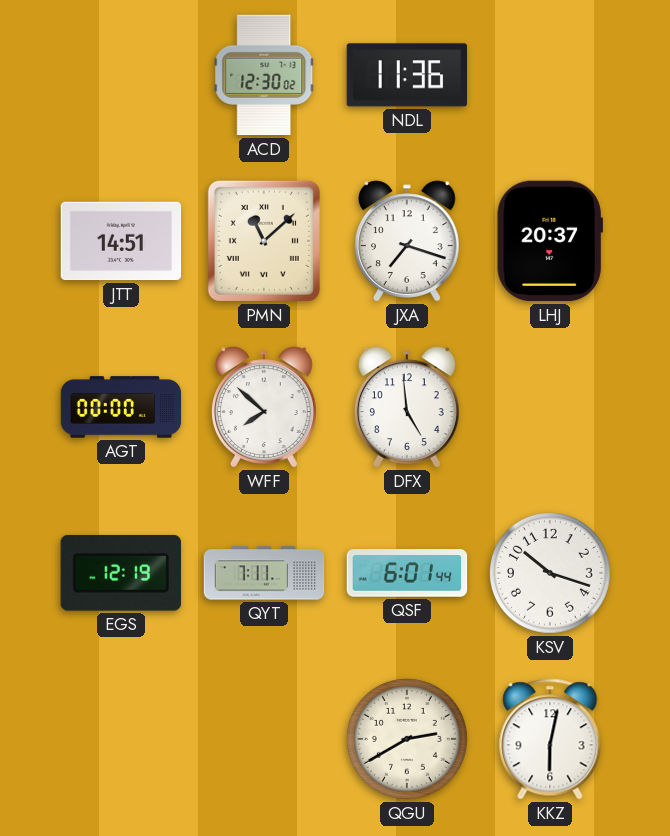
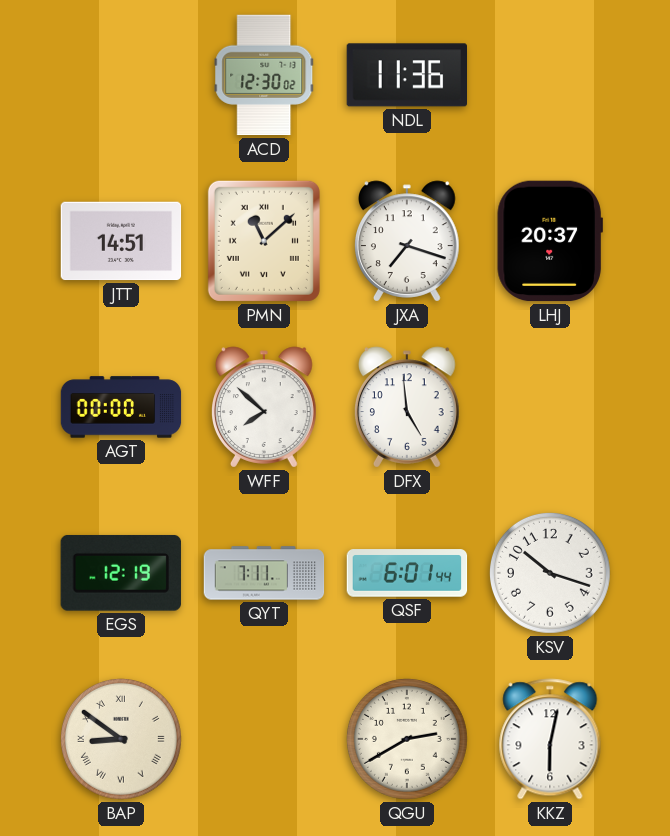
BAP: none -> 8:51
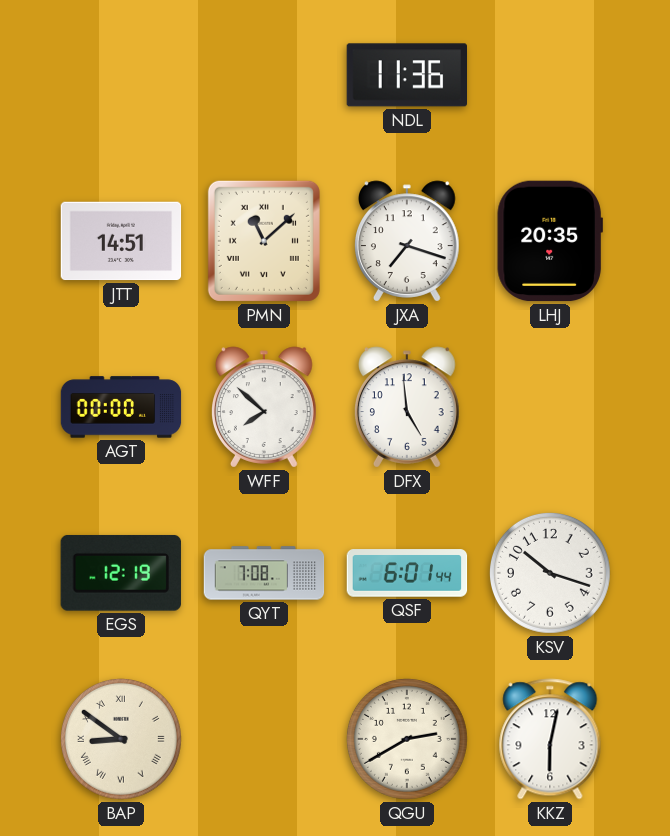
ACD: 12:30 -> none
LHJ: 20:37 -> 20:35
QYT: 7:11 -> 7:08
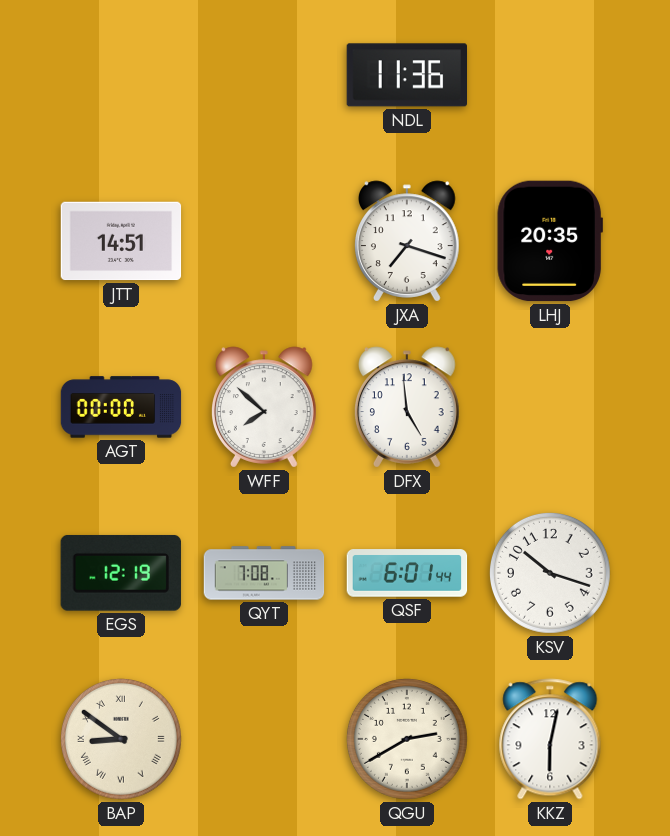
PMN: 11:08 -> none
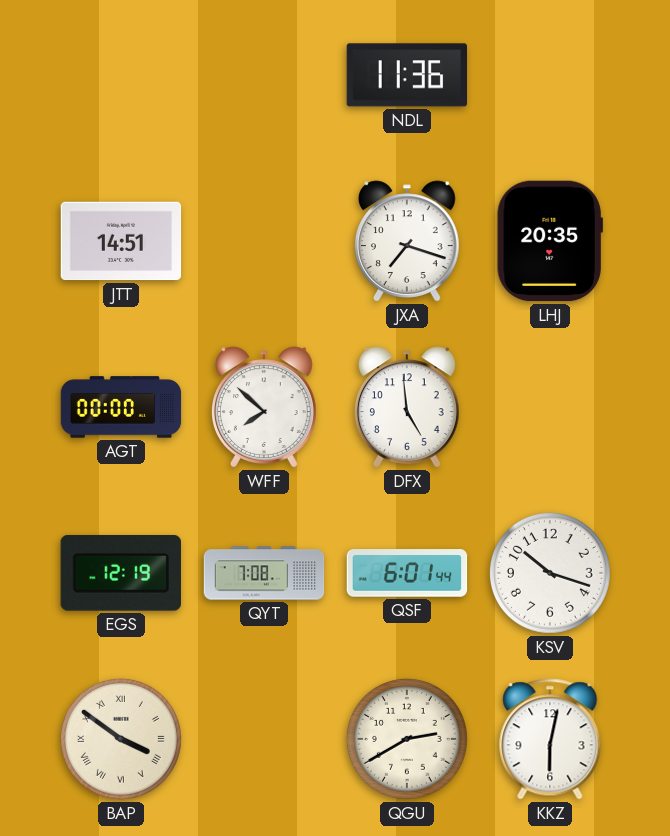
BAP: 8:51 -> 3:51
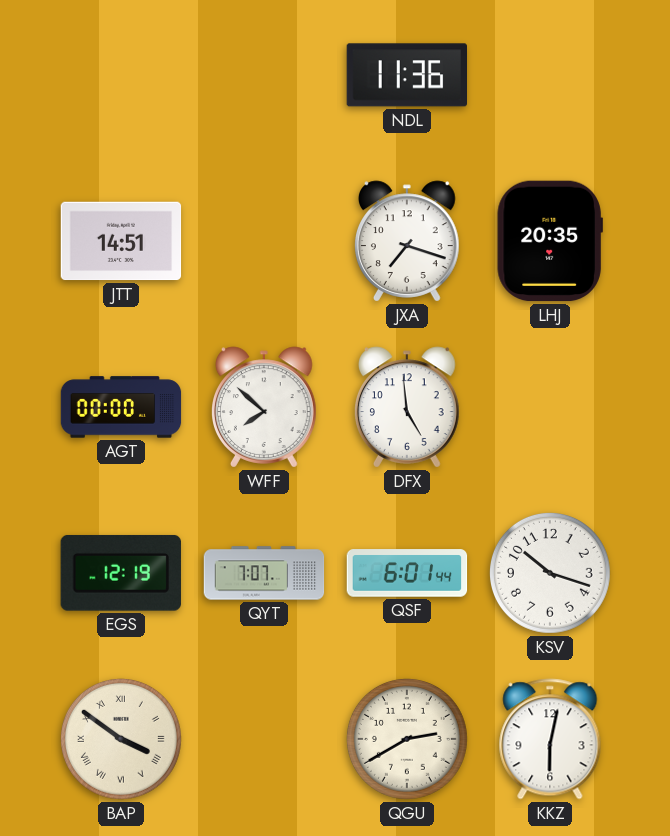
QYT: 7:08 -> 7:07
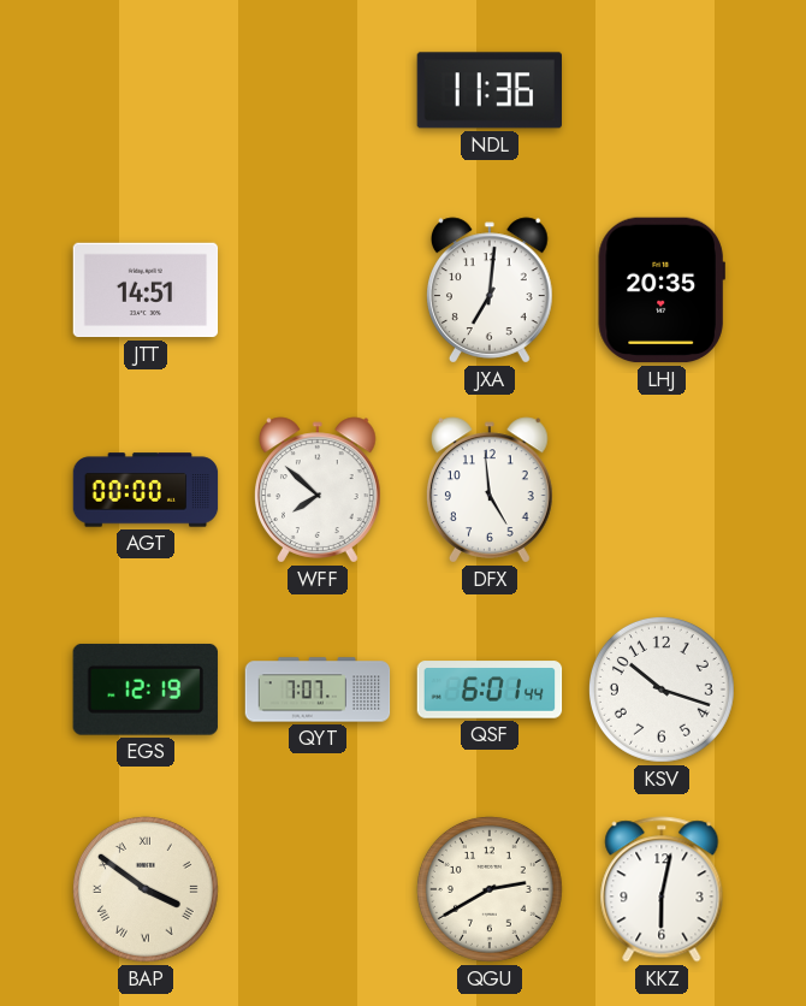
JXA: 7:18 -> 7:01
